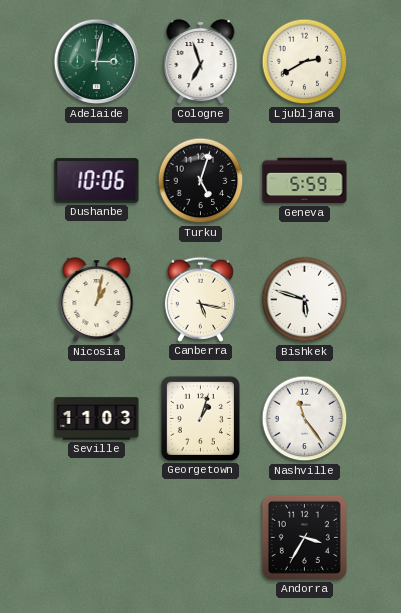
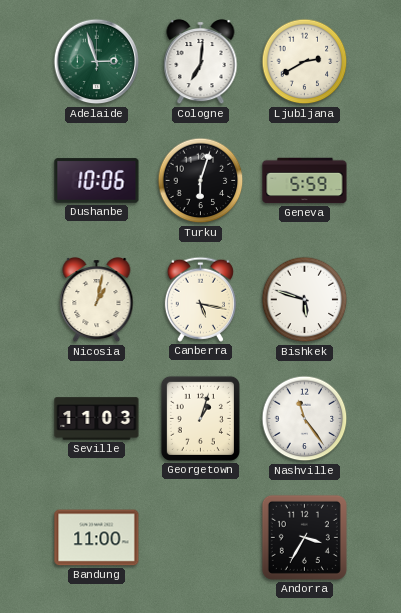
Adelaide: 3:02 -> 2:57
Cologne: 6:57 -> 7:01
Turku: 5:03 -> 6:03
Bandung: none -> 11:00
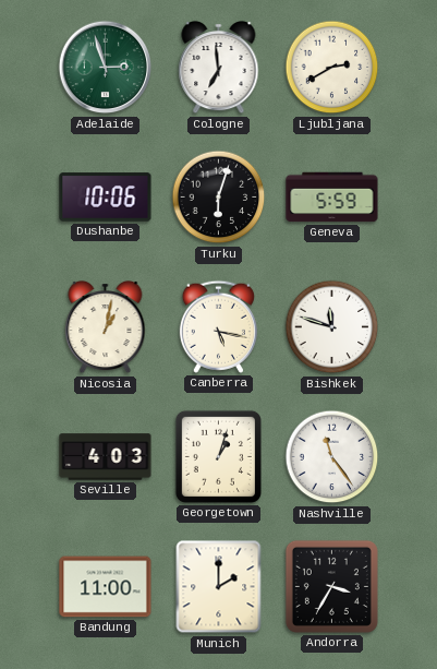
Cologne: 7:01 -> 6:59
Bishkek: 5:48 -> 11:48
Seville: 11:03 -> 4:03
Munich: none -> 2:00
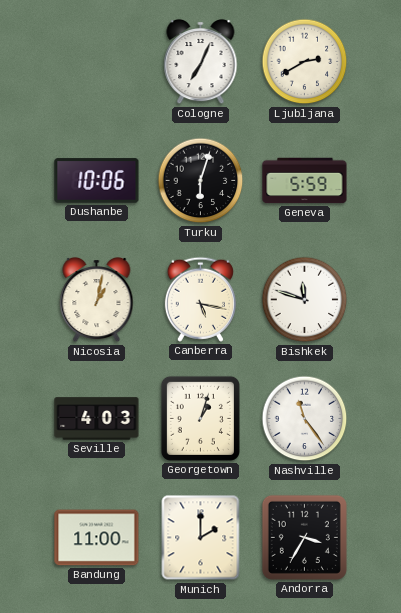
Adelaide: 2:57 -> none
Cologne: 6:59 -> 7:04
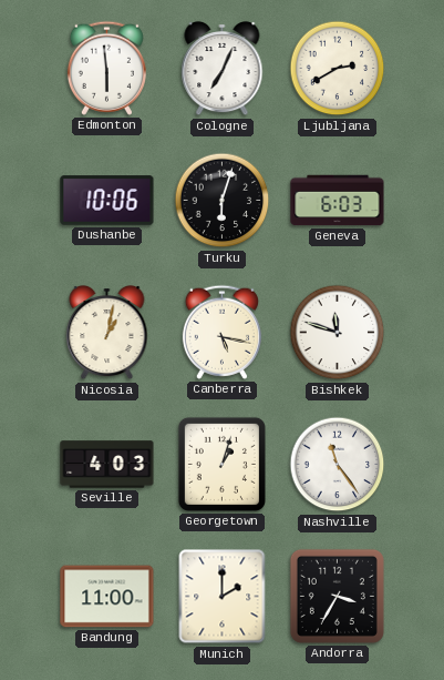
Edmonton: none -> 5:59
Geneva: 5:59 -> 6:03
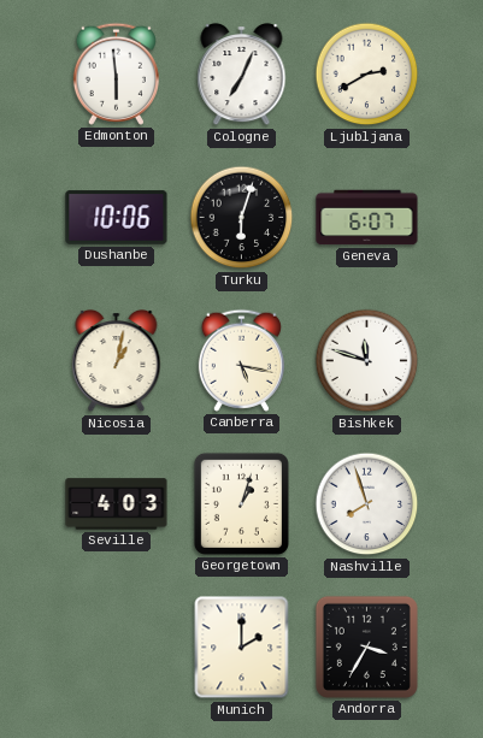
Geneva: 6:03 -> 6:07
Nashville: 11:24 -> 7:57
Bandung: 11:00 -> none
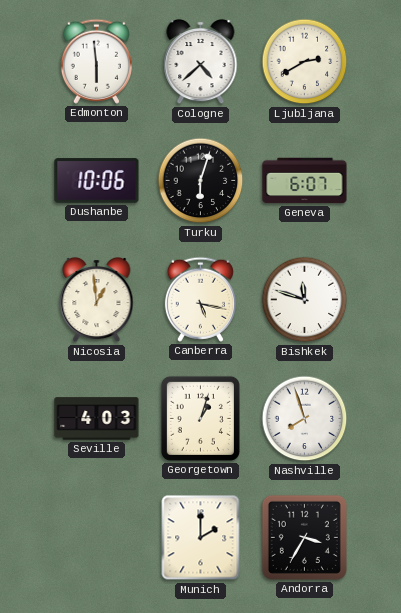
Cologne: 7:04 -> 4:38
Nicosia: 1:02 -> 12:59
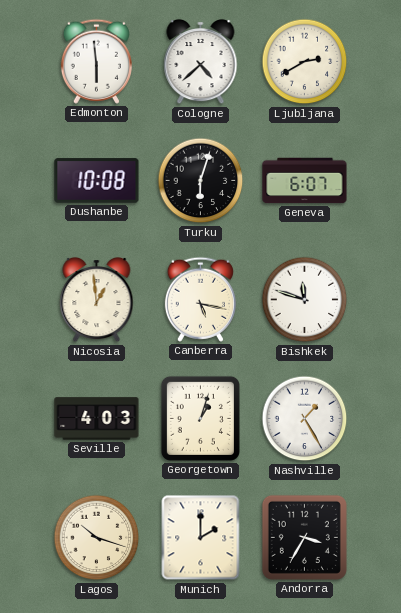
Dushanbe: 10:06 -> 10:08
Nashville: 7:57 -> 1:25
Lagos: none -> 10:18
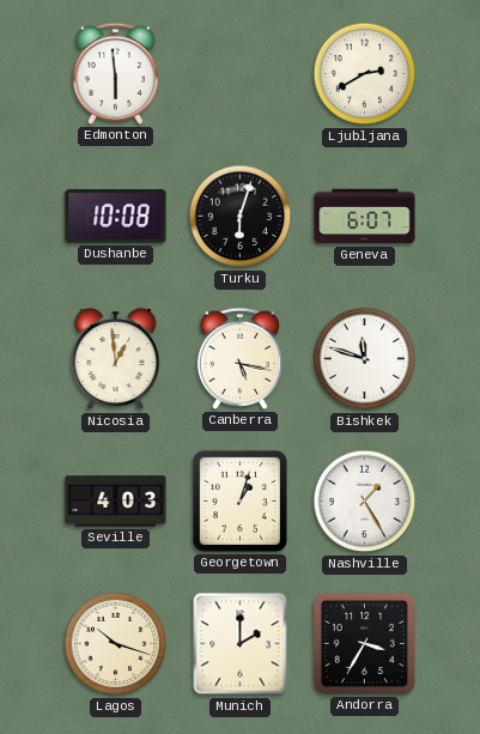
Cologne: 4:38 -> none
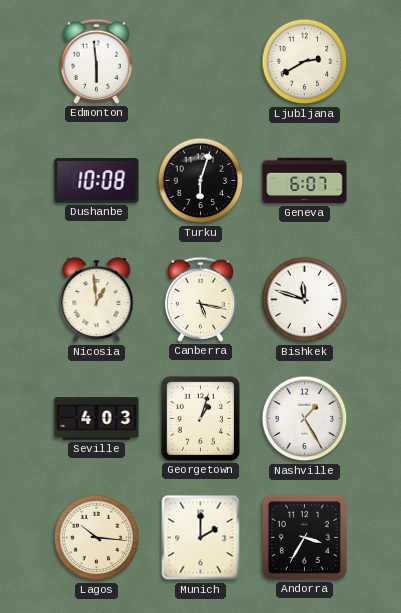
Lagos: 10:18 -> 10:16
